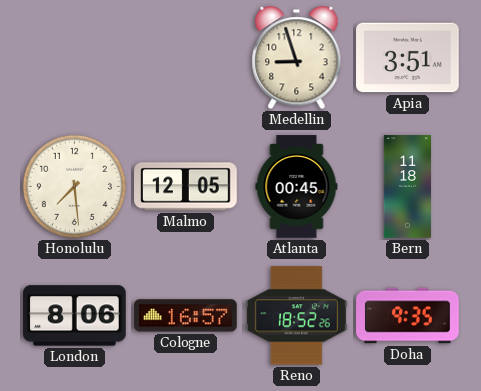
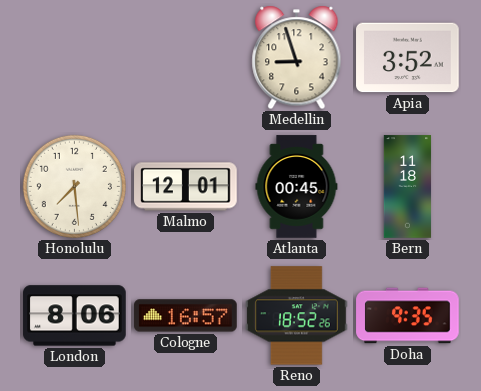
Apia: 3:51 -> 3:52
Malmo: 12:05 -> 12:01
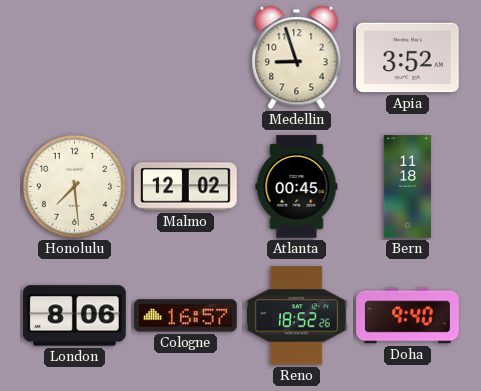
Malmo: 12:01 -> 12:02
Doha: 9:35 -> 9:40
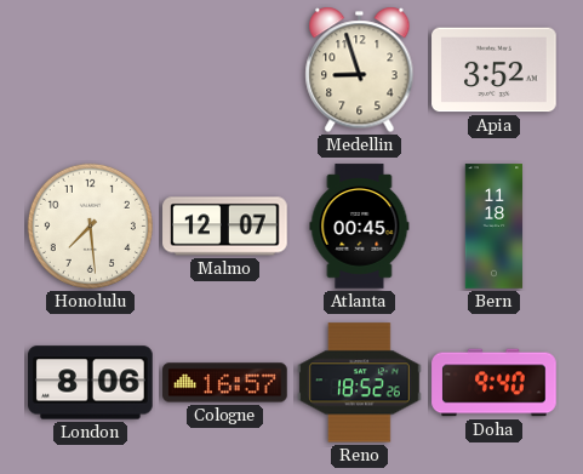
Malmo: 12:02 -> 12:07
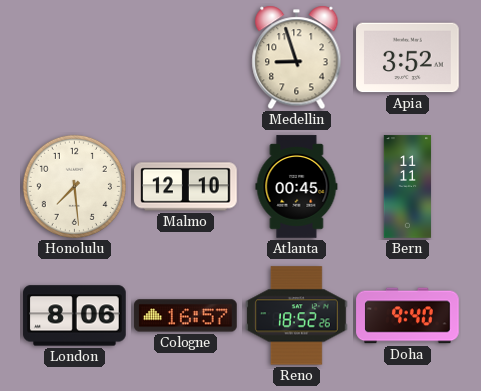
Malmo: 12:07 -> 12:10
Bern: 11:18 -> 11:11
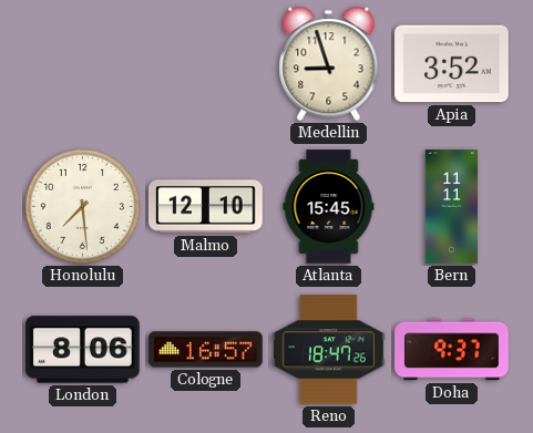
Atlanta: 00:45 -> 15:45
Reno: 18:52 -> 18:47
Doha: 9:40 -> 9:37
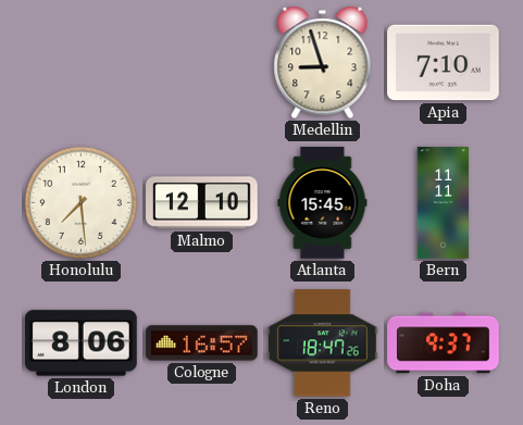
Apia: 3:52 -> 7:10
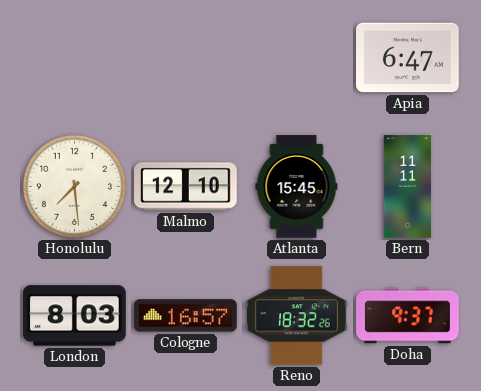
Medellin: 8:57 -> none
Apia: 7:10 -> 6:47
London: 8:06 -> 8:03
Reno: 18:47 -> 18:32
